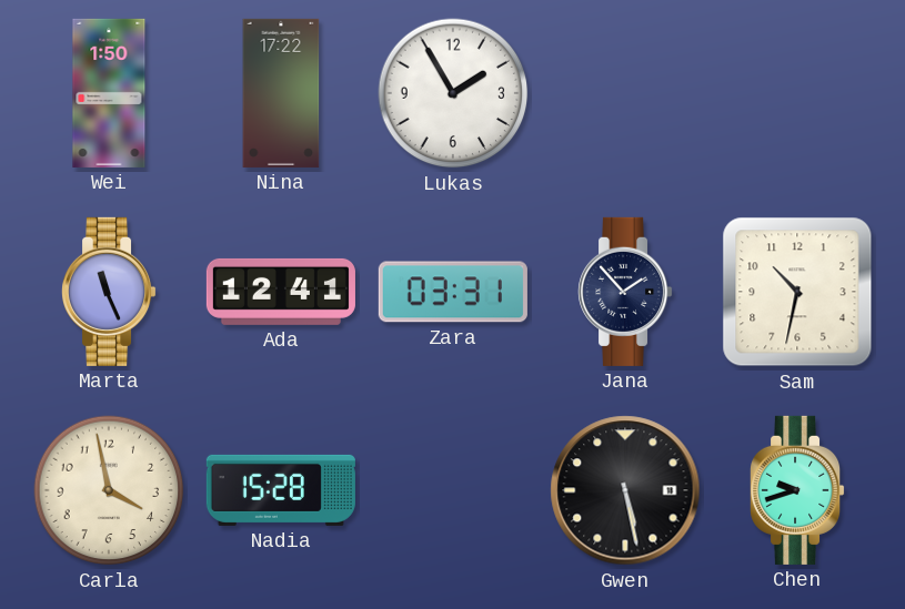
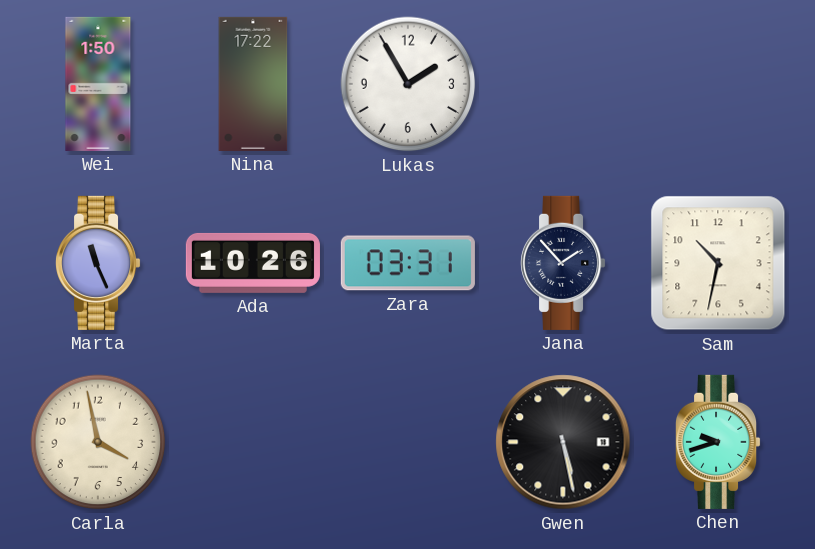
Ada: 12:41 -> 10:26
Nadia: 15:28 -> none
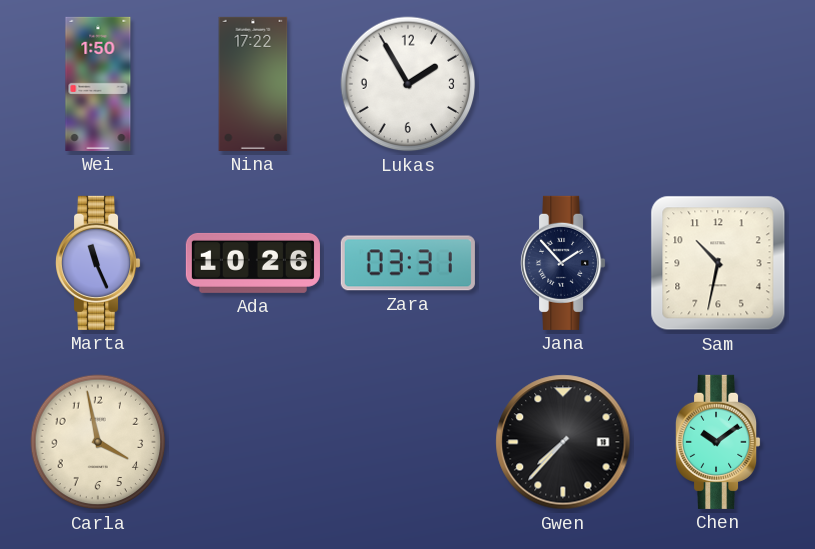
Gwen: 5:28 -> 7:37
Chen: 9:42 -> 10:09
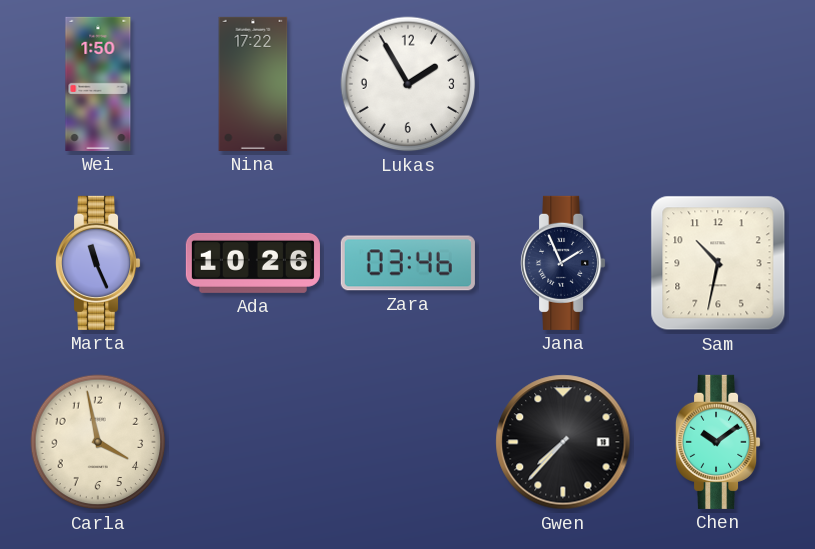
Zara: 03:31 -> 03:46
Jana: 1:53 -> 1:56
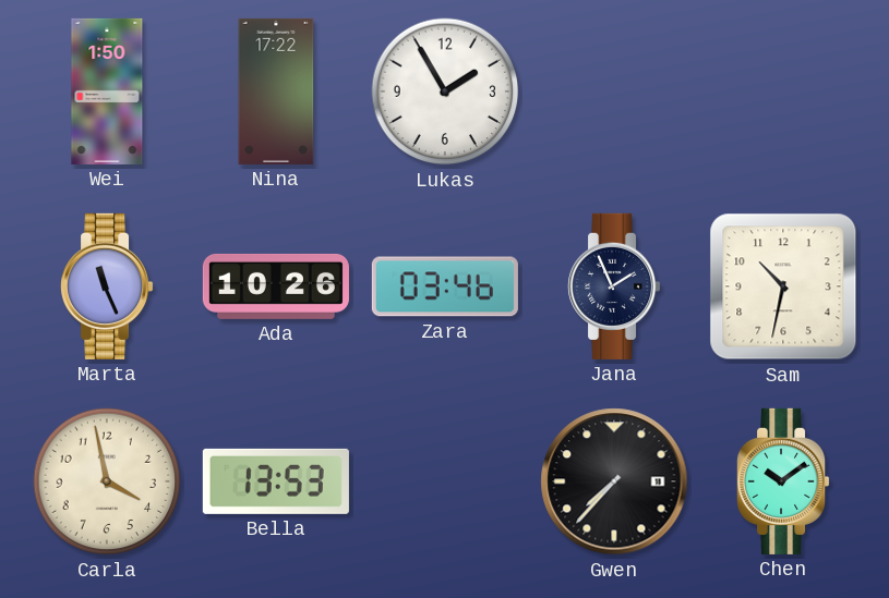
Bella: none -> 13:53
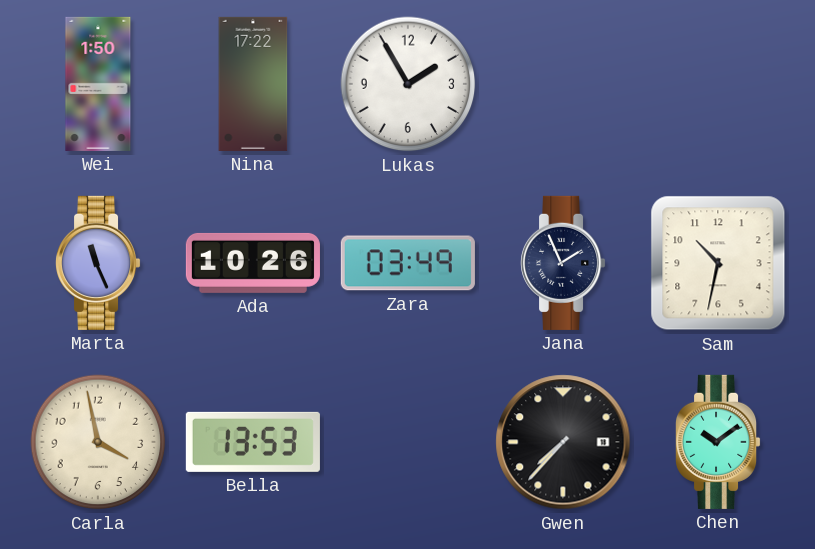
Zara: 03:46 -> 03:49
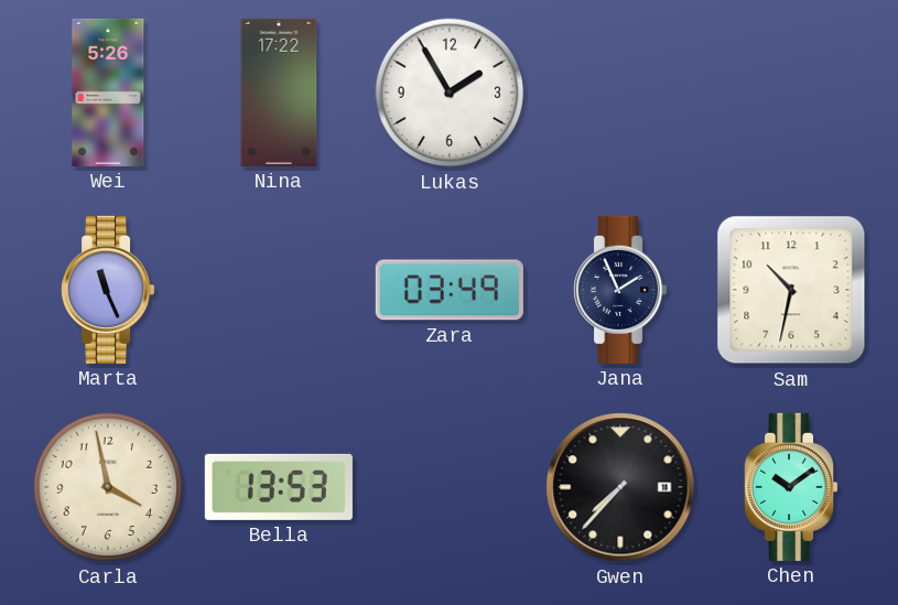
Wei: 1:50 -> 5:26
Ada: 10:26 -> none
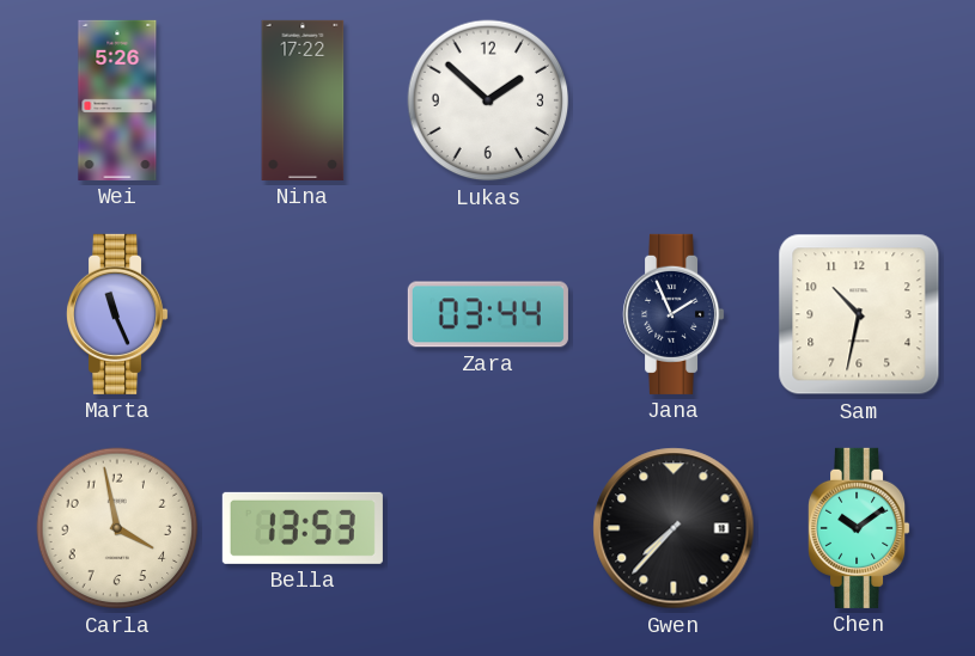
Lukas: 1:55 -> 1:52
Zara: 03:49 -> 03:44
